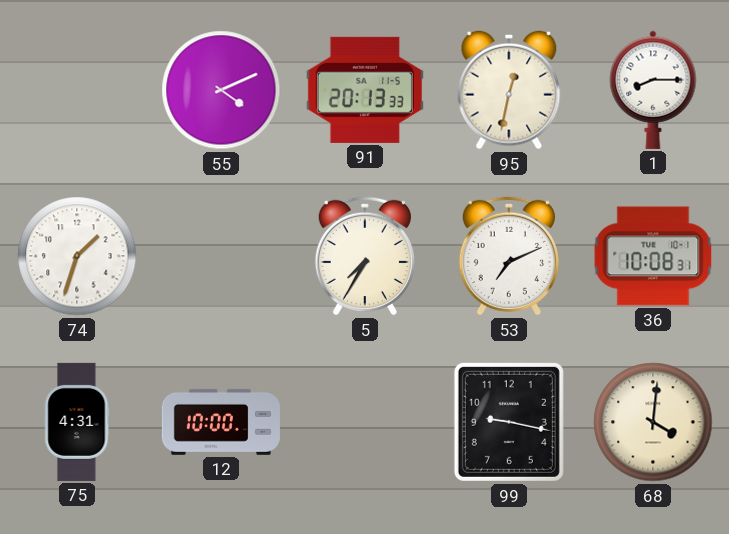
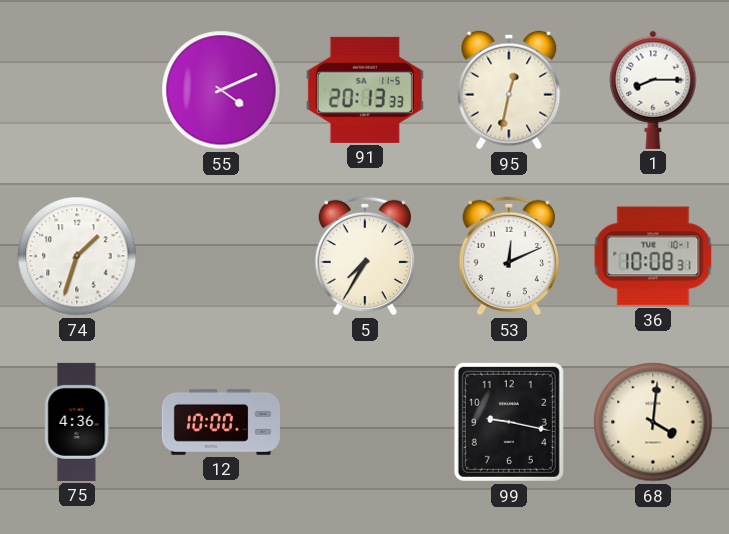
53: 7:11 -> 12:11
75: 4:31 -> 4:36
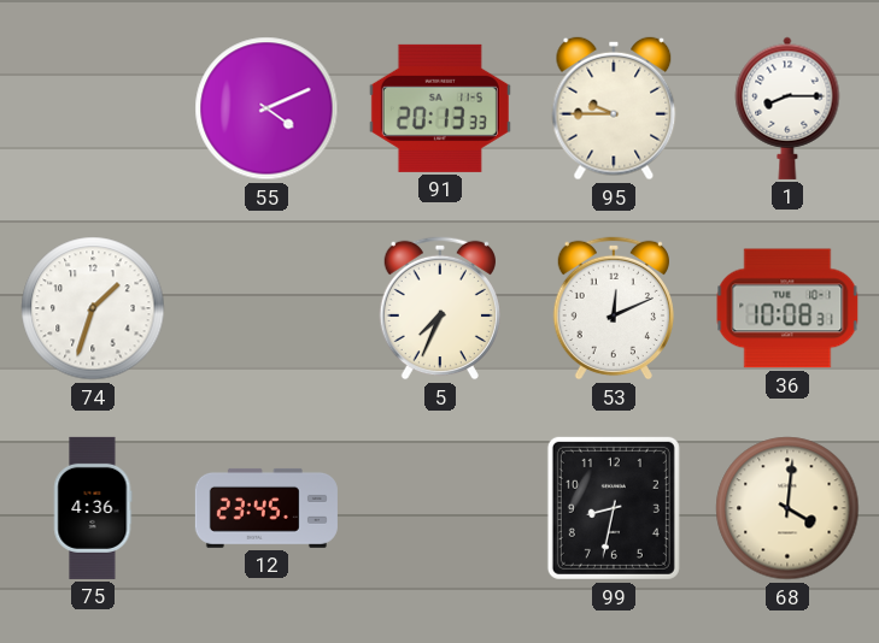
95: 12:32 -> 9:45
5: 7:35 -> 7:34
12: 10:00 -> 23:45
99: 9:17 -> 8:32
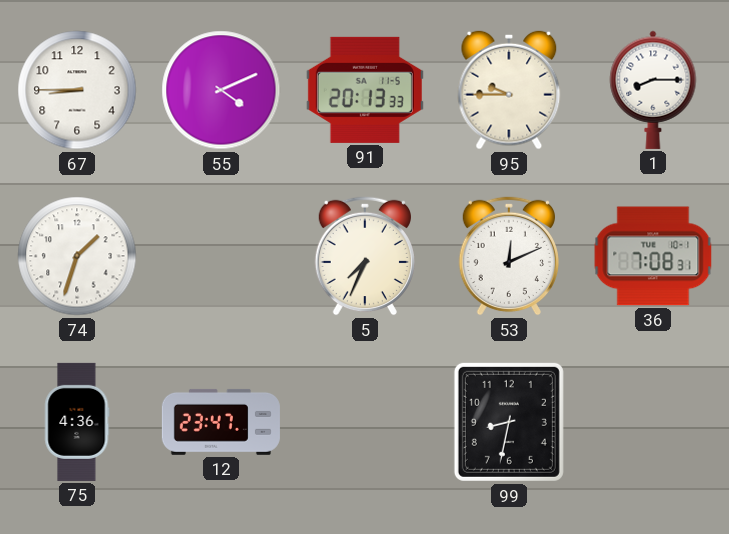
67: none -> 8:45
36: 10:08 -> 7:08
12: 23:45 -> 23:47
68: 4:01 -> none
